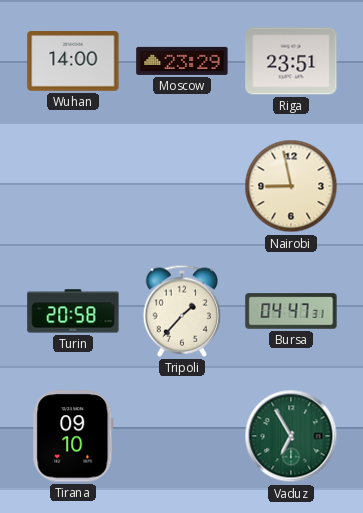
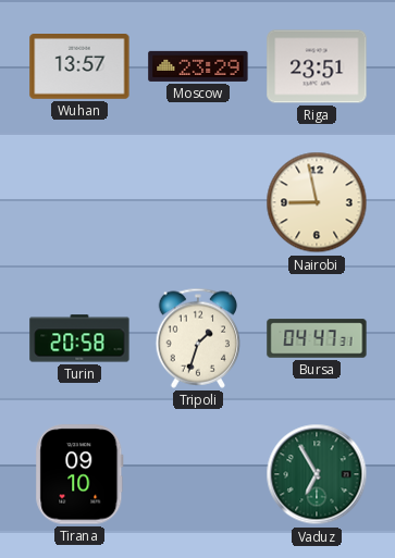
Wuhan: 14:00 -> 13:57
Tripoli: 1:37 -> 1:33
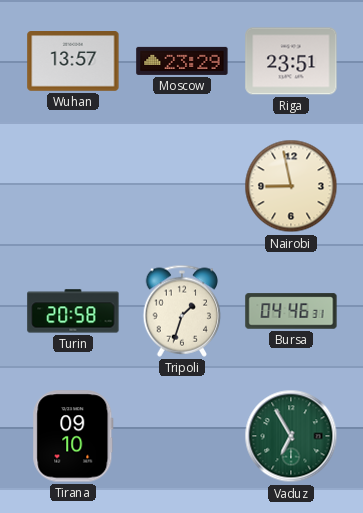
Bursa: 04:47 -> 04:46
